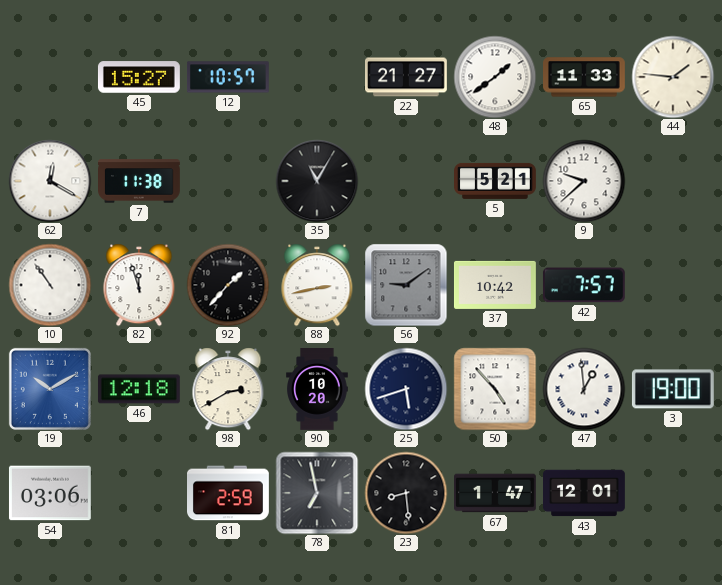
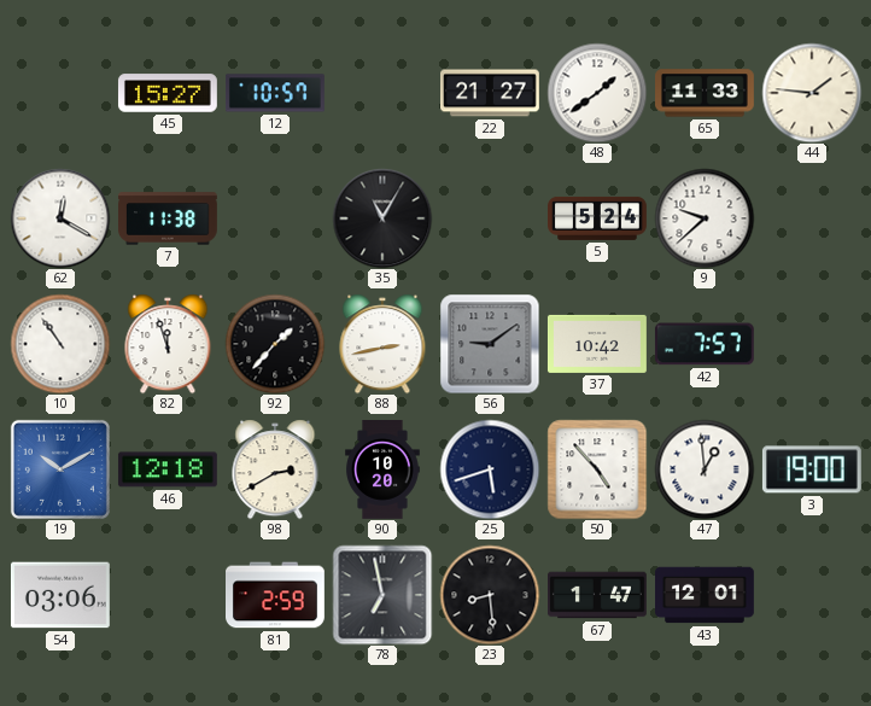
5: 5:21 -> 5:24
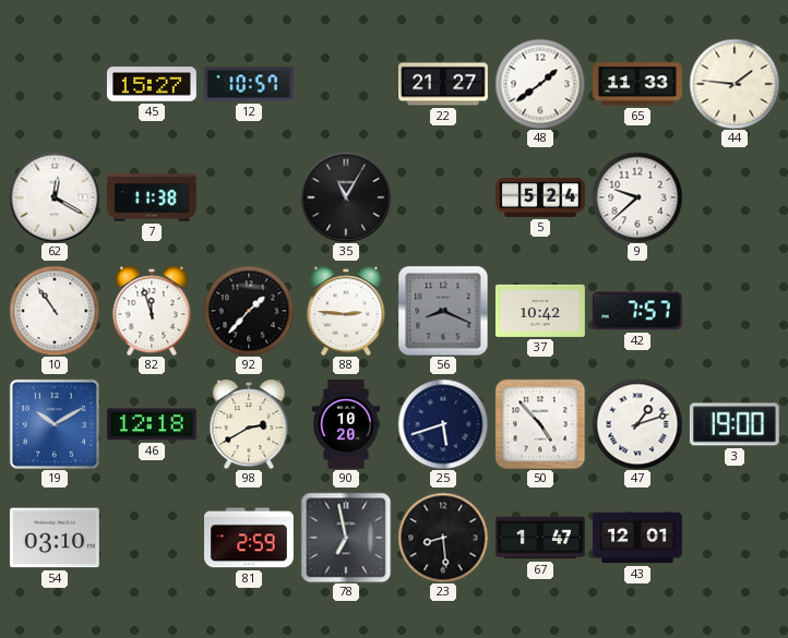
88: 2:43 -> 2:46
56: 9:09 -> 8:19
47: 12:59 -> 1:12
54: 03:06 -> 03:10
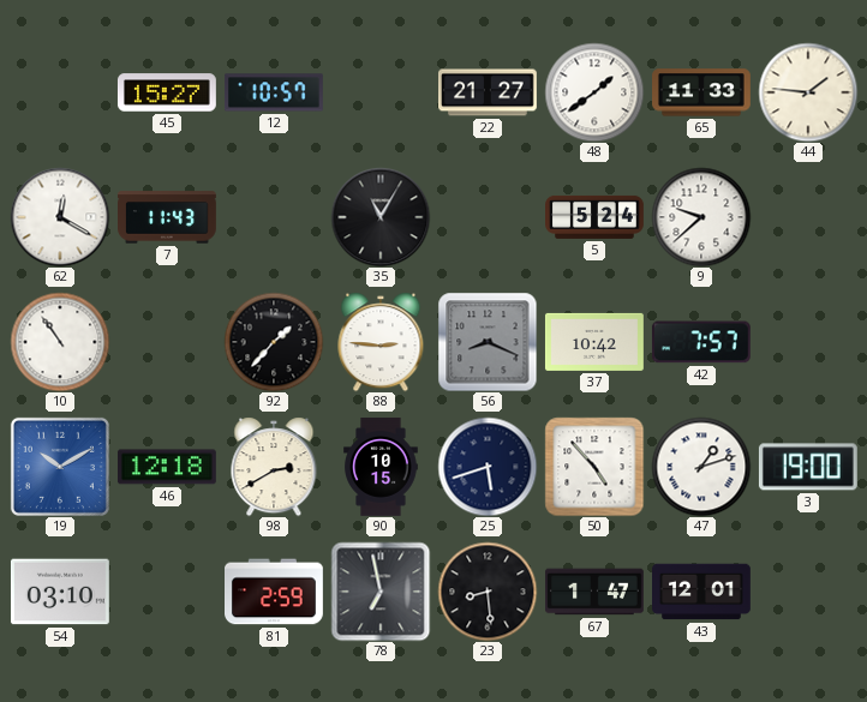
7: 11:38 -> 11:43
82: 11:57 -> none
90: 10:20 -> 10:15
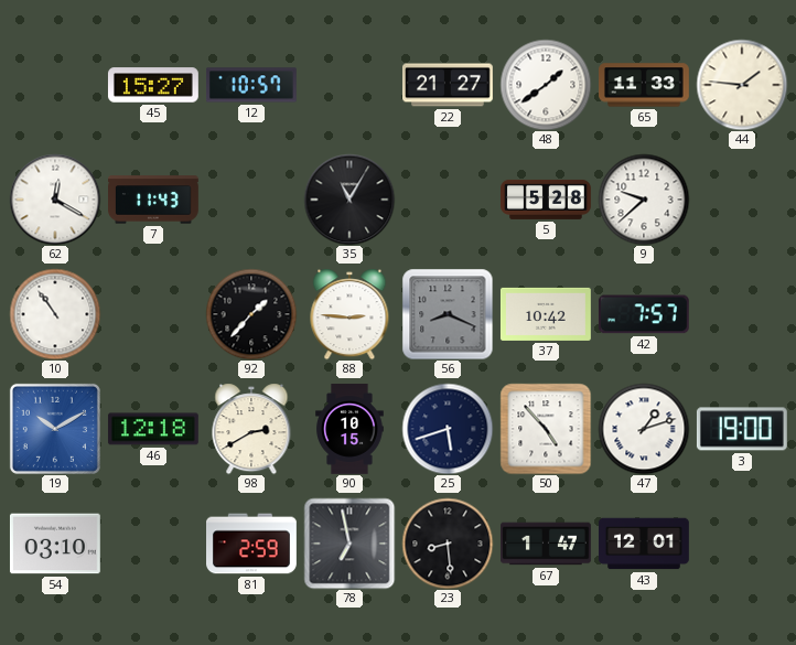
5: 5:24 -> 5:28
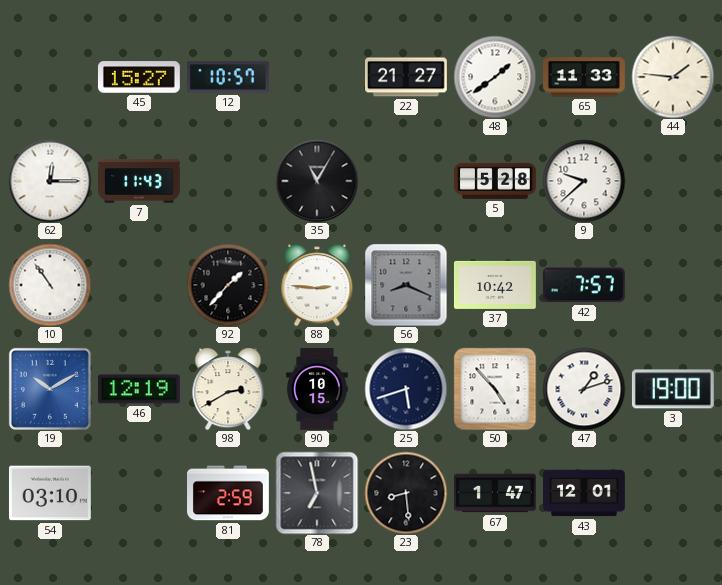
62: 12:20 -> 12:15
46: 12:18 -> 12:19
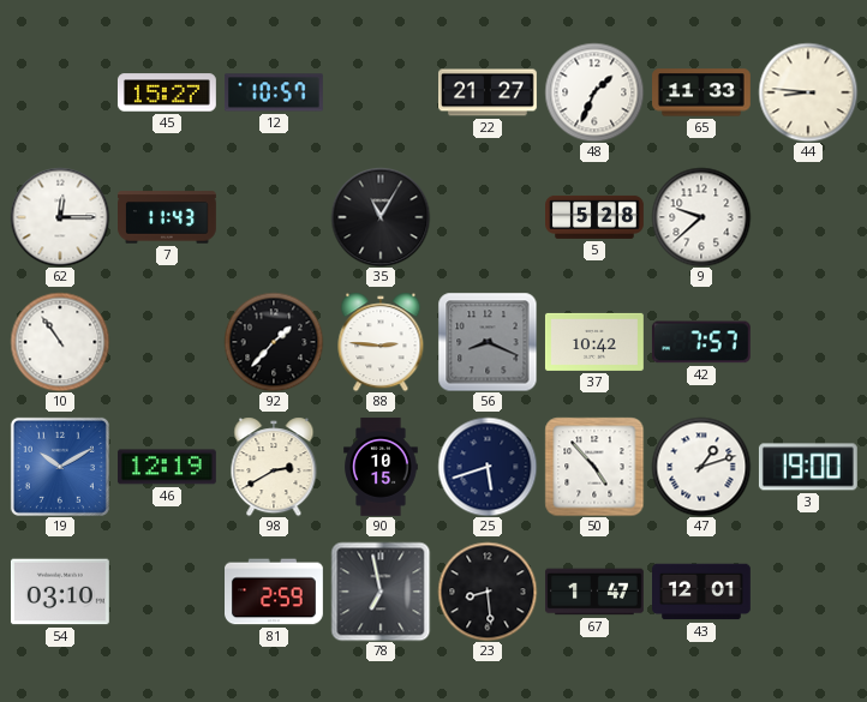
48: 1:39 -> 1:34
44: 1:46 -> 8:46
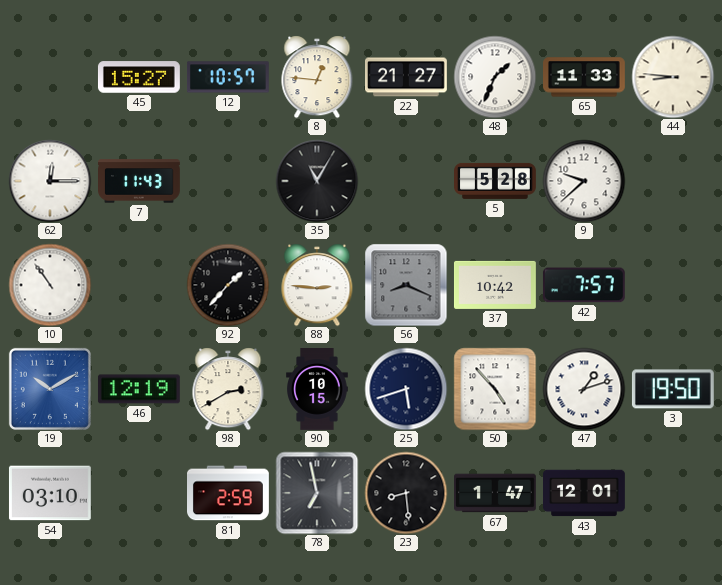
8: none -> 12:46
3: 19:00 -> 19:50
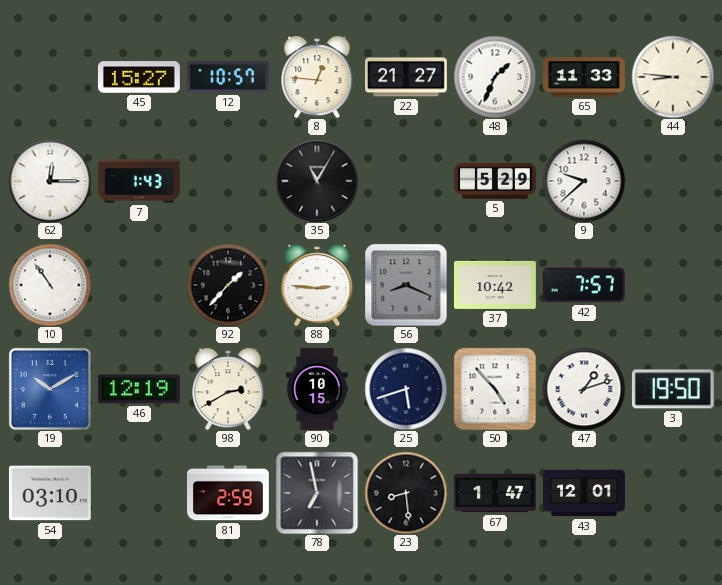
7: 11:43 -> 1:43
5: 5:28 -> 5:29
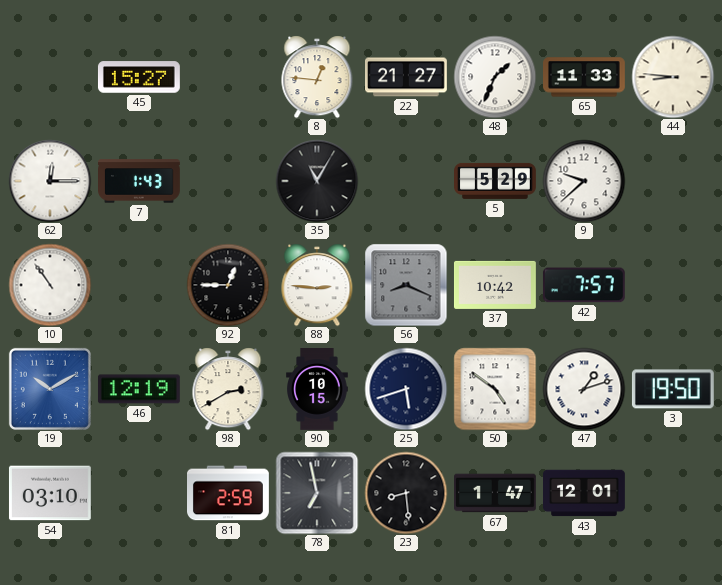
12: 10:57 -> none
92: 1:37 -> 12:45
50: 4:53 -> 4:51
